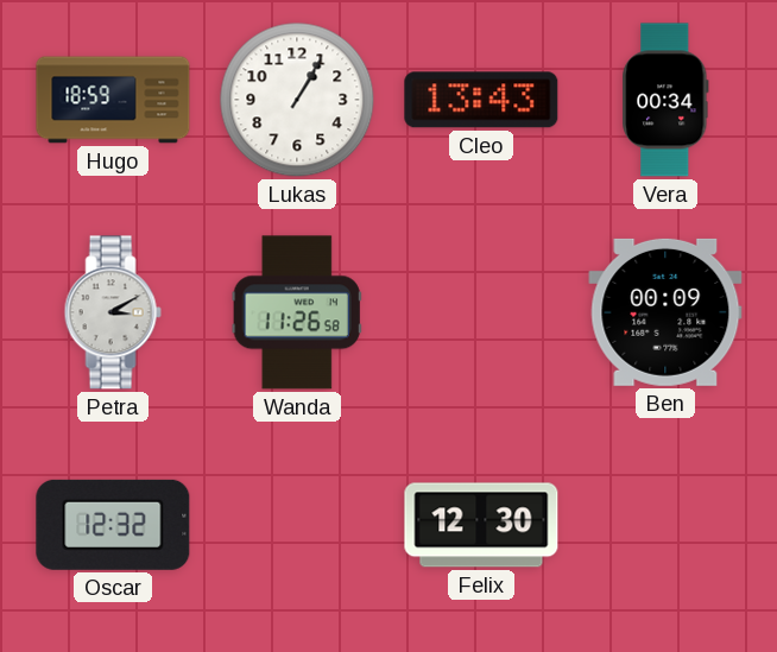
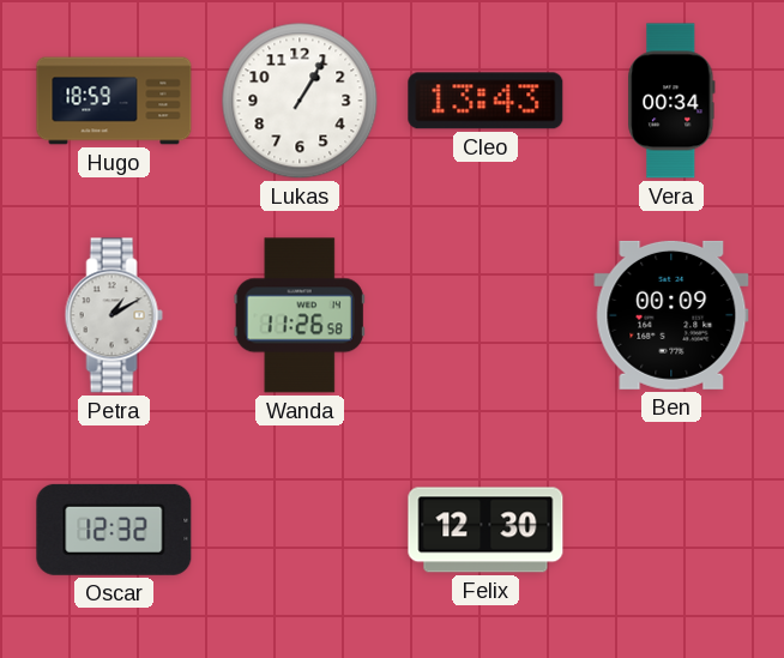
Petra: 3:10 -> 1:10
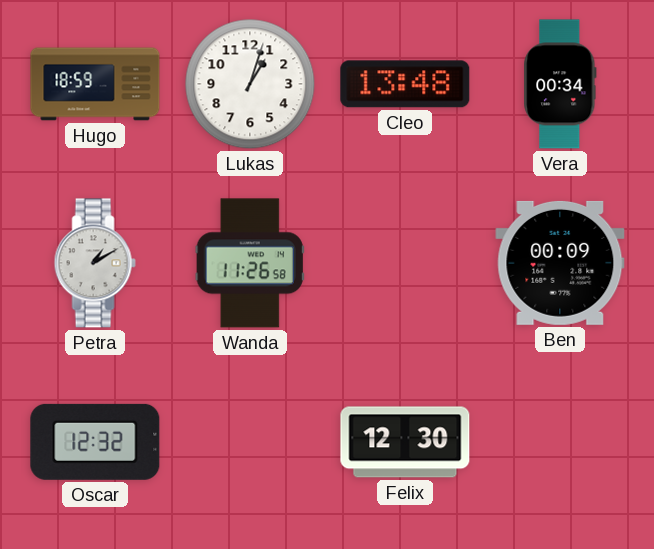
Lukas: 1:05 -> 1:03
Cleo: 13:43 -> 13:48
